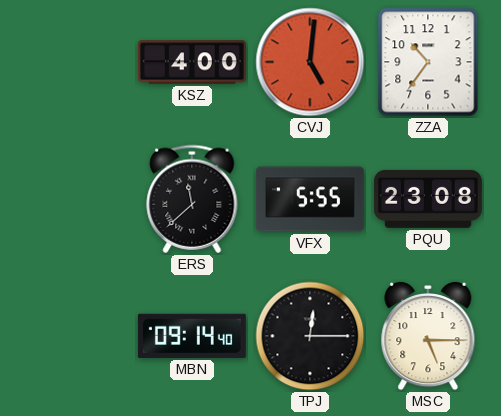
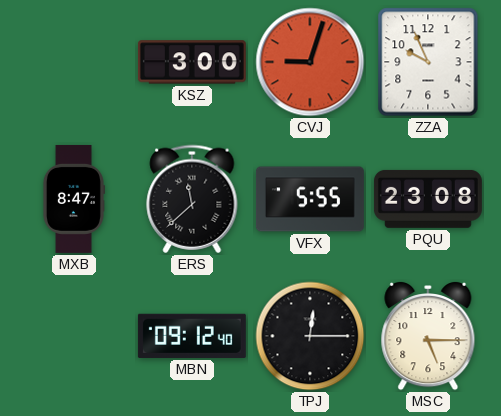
KSZ: 4:00 -> 3:00
CVJ: 5:01 -> 9:03
ZZA: 10:36 -> 9:56
MXB: none -> 8:47
MBN: 09:14 -> 09:12
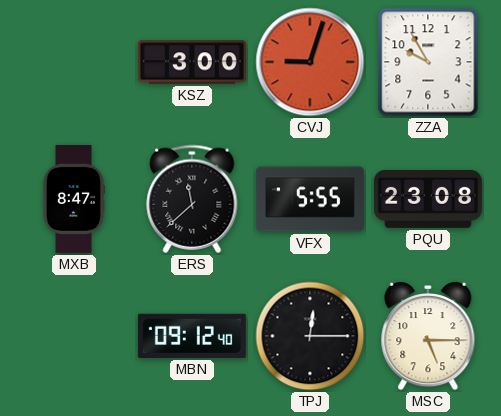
ZZA: 9:56 -> 9:55
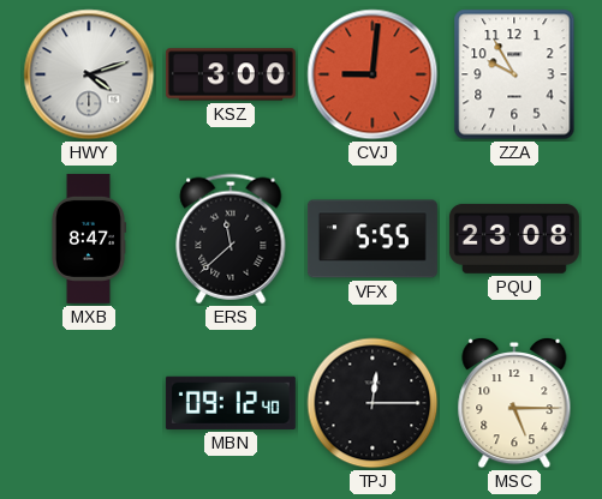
HWY: none -> 4:12
CVJ: 9:03 -> 9:01
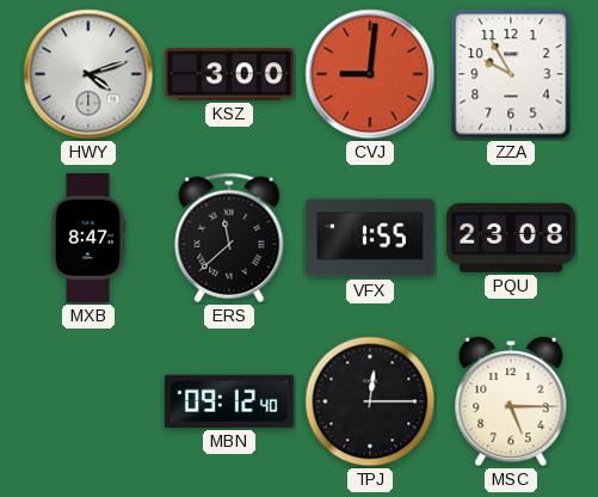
VFX: 5:55 -> 1:55
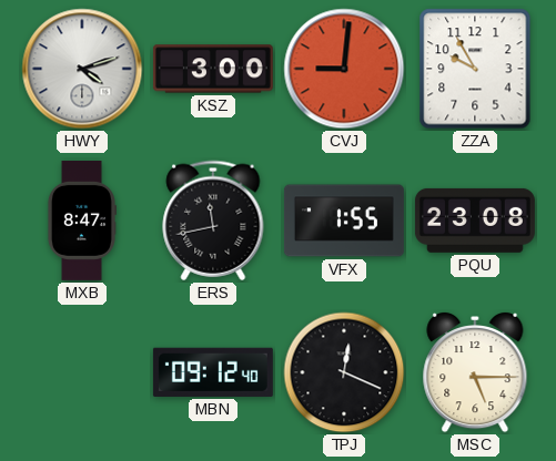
ERS: 11:38 -> 11:43
TPJ: 12:15 -> 12:19
